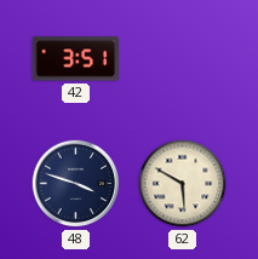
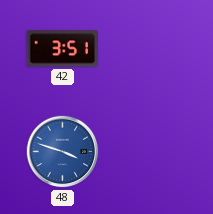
48 dial: navy -> blue
62: 5:50 -> none
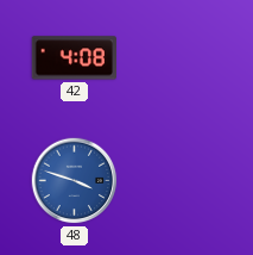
42: 3:51 -> 4:08
